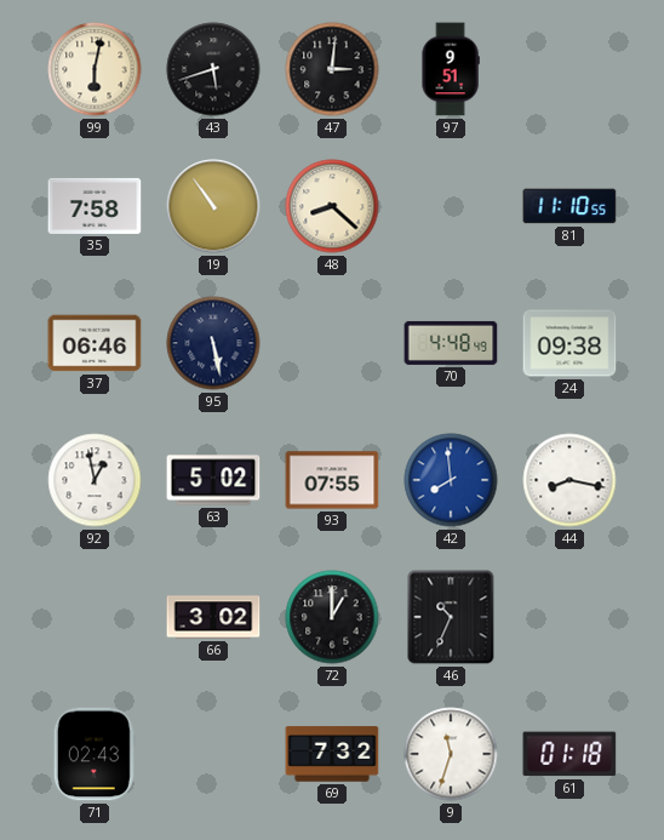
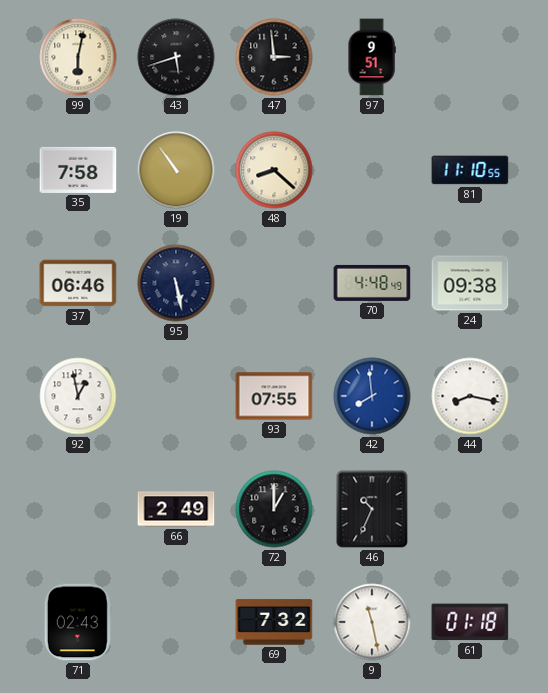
47: 3:01 -> 2:59
63: 5:02 -> none
66: 3:02 -> 2:49
9: 11:33 -> 11:28
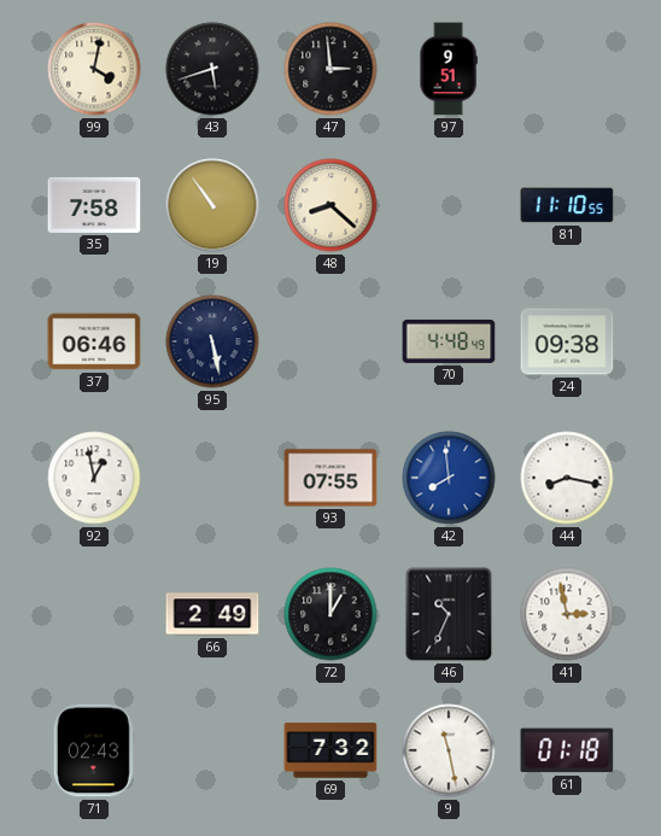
99: 6:02 -> 4:02
41: none -> 2:58
